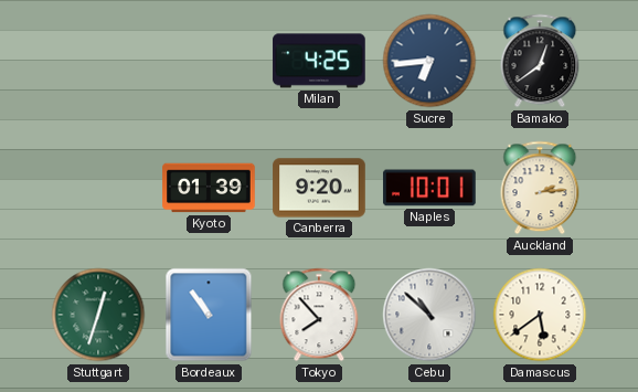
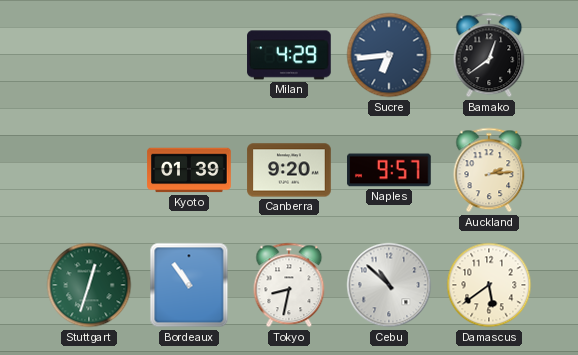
Milan: 4:25 -> 4:29
Naples: 10:01 -> 9:57
Tokyo: 7:53 -> 8:32
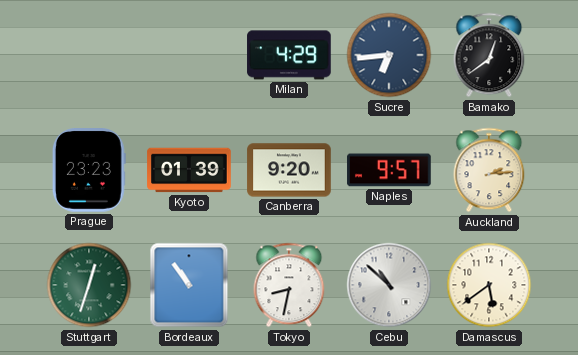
Prague: none -> 23:23
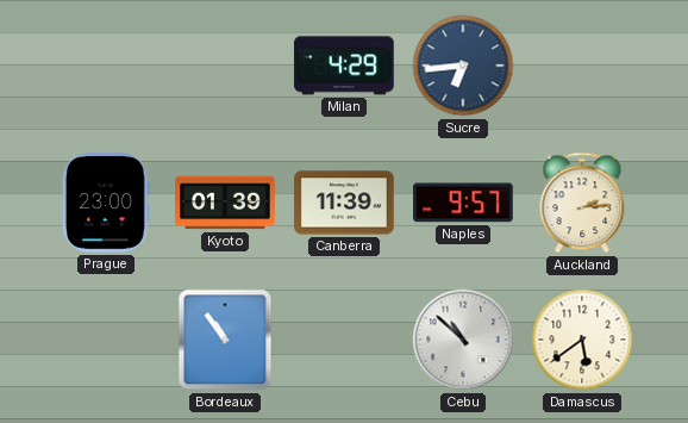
Bamako: 12:39 -> none
Prague: 23:23 -> 23:00
Canberra: 9:20 -> 11:39
Stuttgart: 12:33 -> none
Tokyo: 8:32 -> none
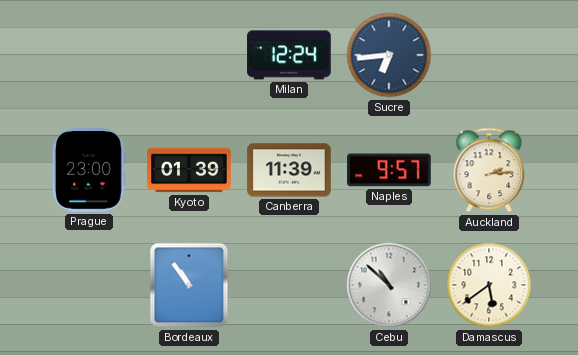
Milan: 4:29 -> 12:24
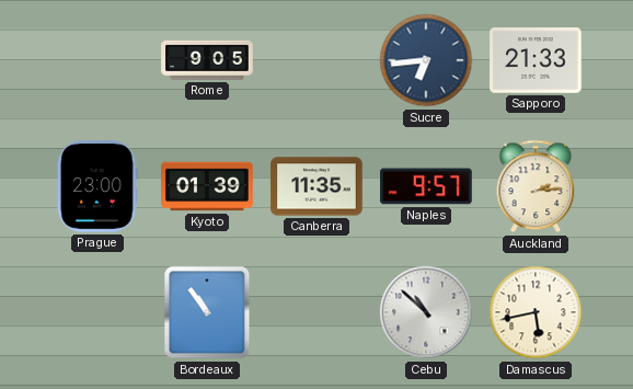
Rome: none -> 9:05
Milan: 12:24 -> none
Sapporo: none -> 21:33
Canberra: 11:39 -> 11:35
Damascus: 5:39 -> 5:43
